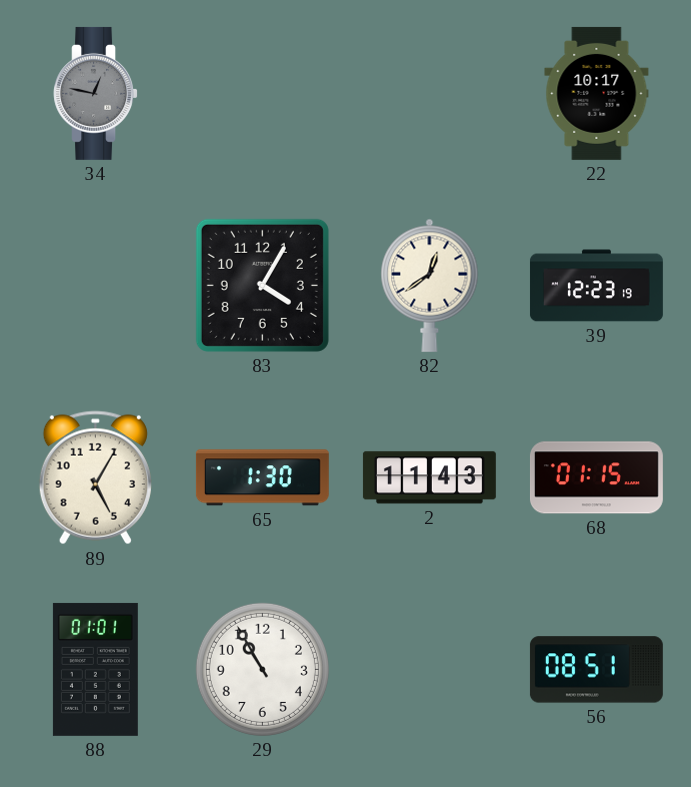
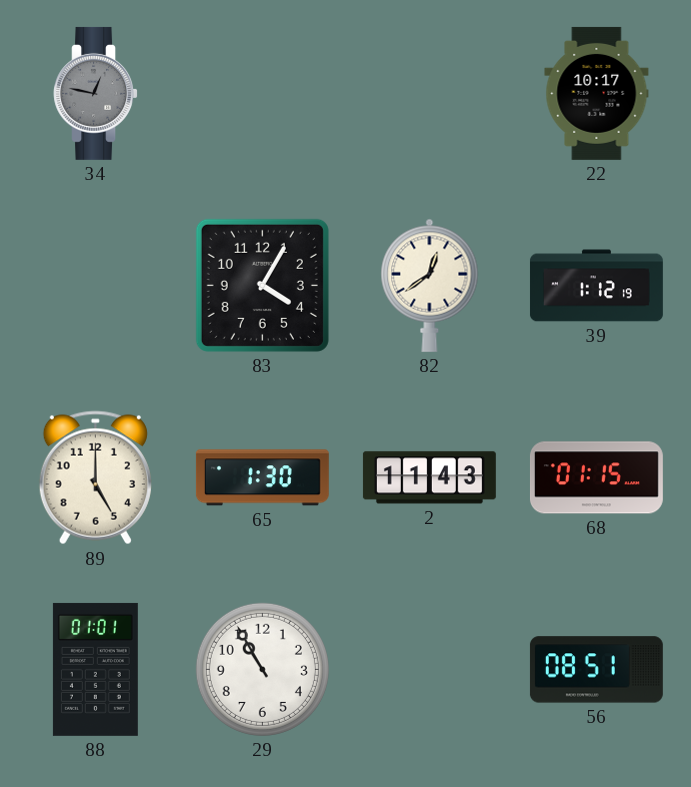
39: 12:23 -> 1:12
89: 5:05 -> 5:00
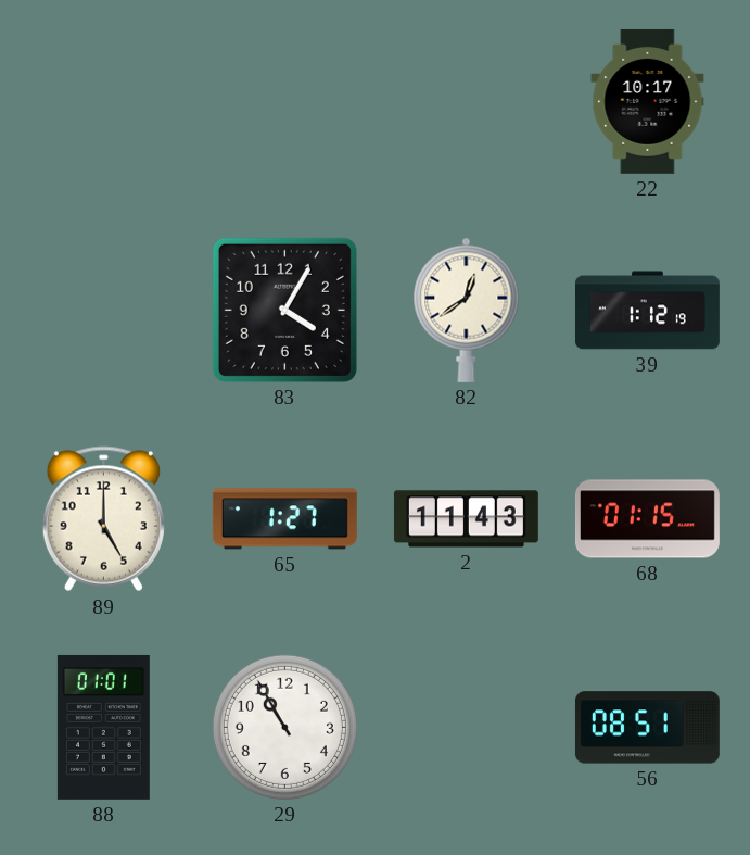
34: 12:47 -> none
65: 1:30 -> 1:27
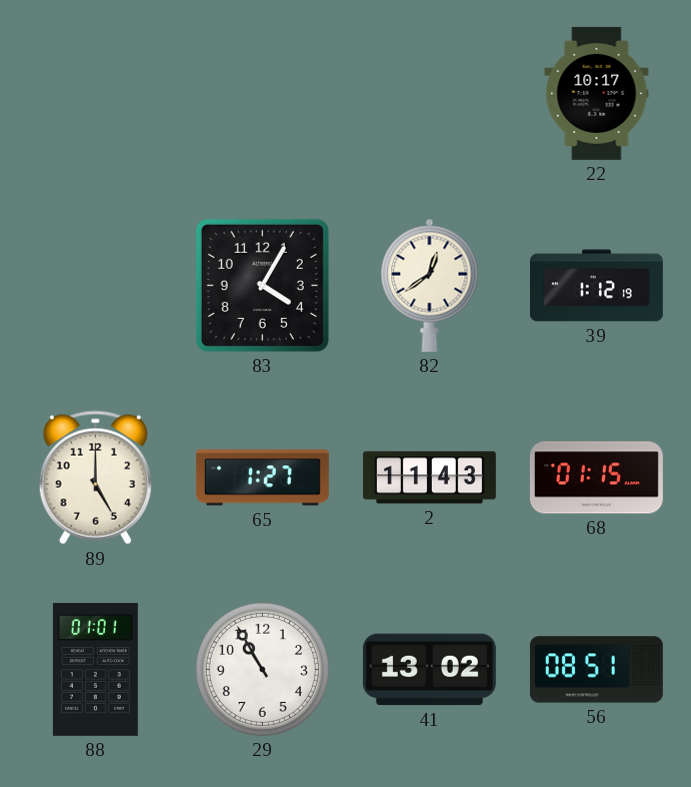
41: none -> 13:02
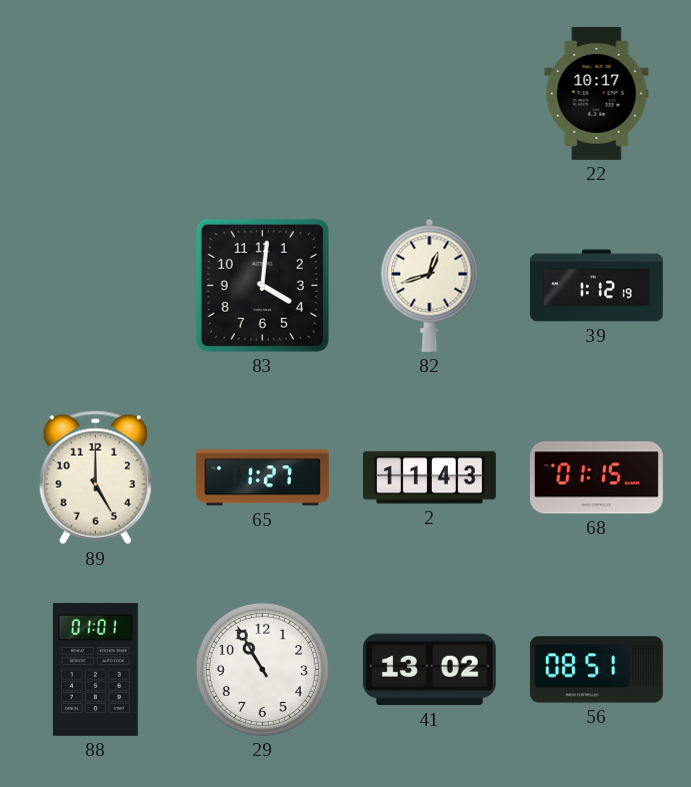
83: 4:05 -> 4:01
82: 12:39 -> 12:42
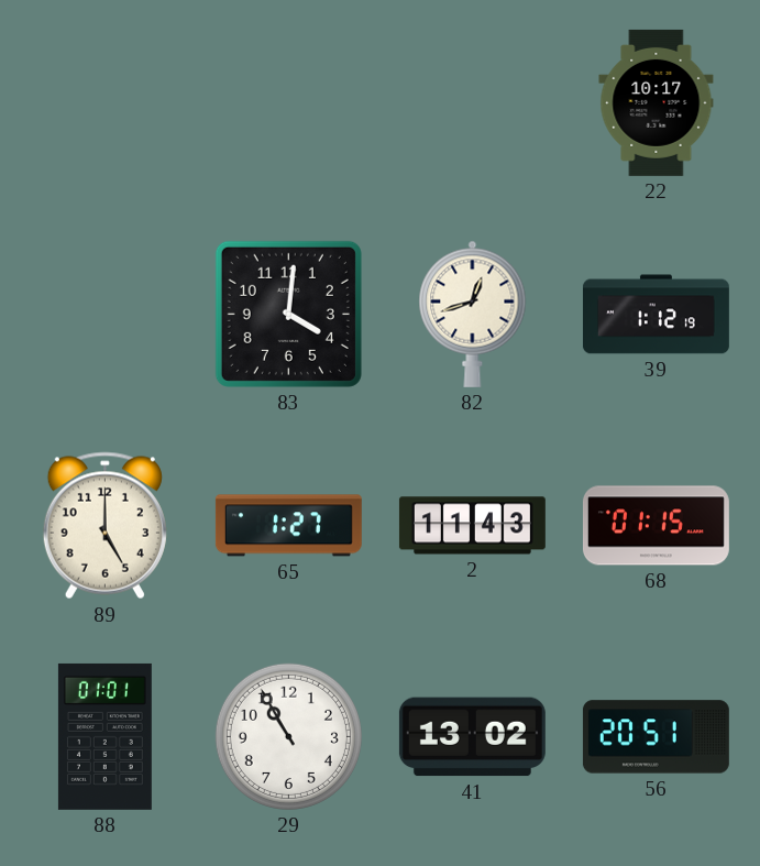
56: 08:51 -> 20:51
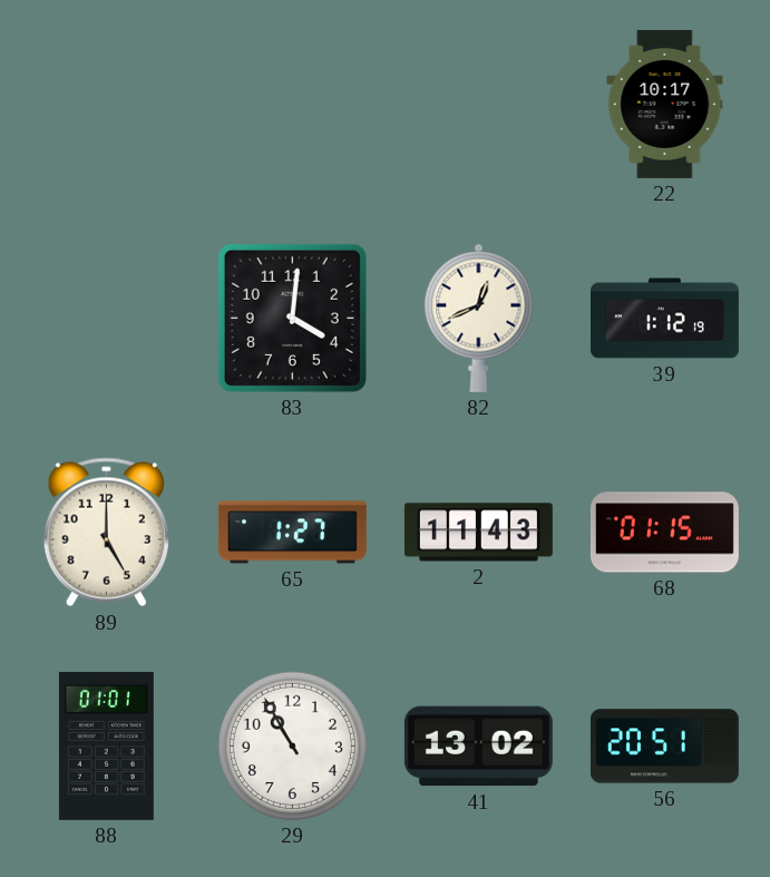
82: 12:42 -> 12:41
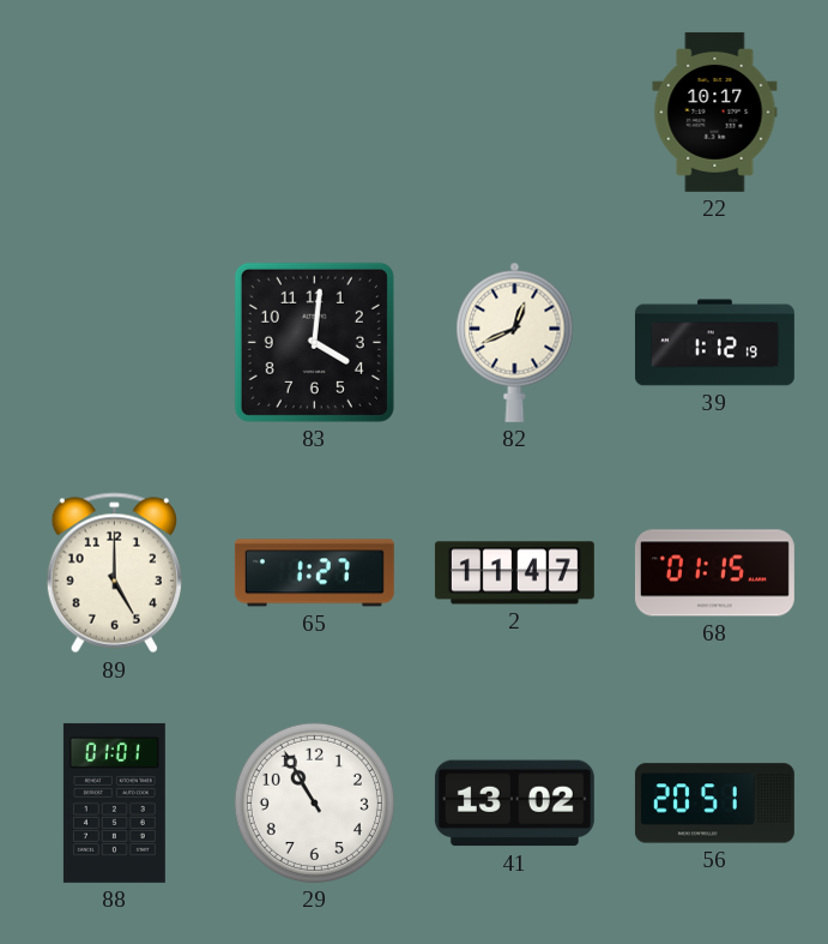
2: 11:43 -> 11:47
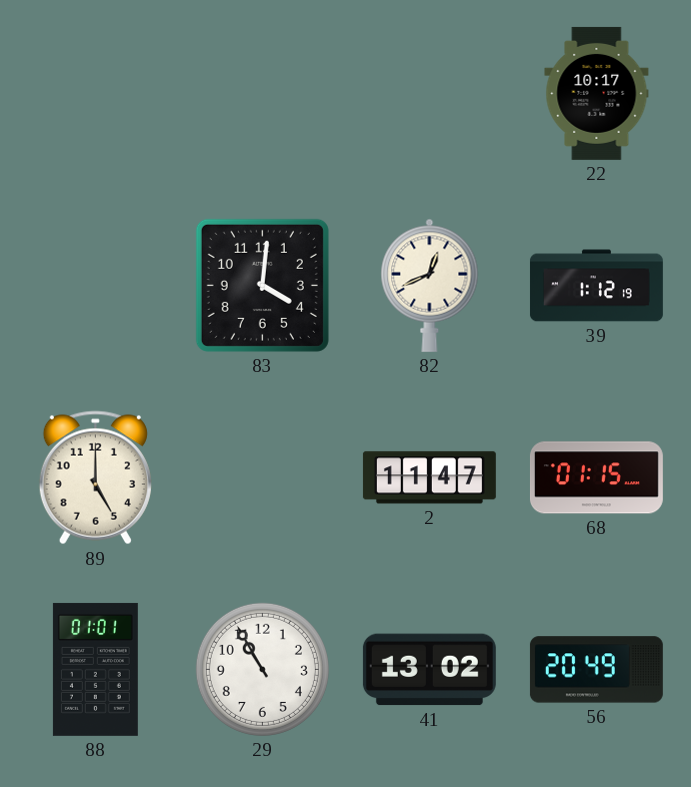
65: 1:27 -> none
56: 20:51 -> 20:49
